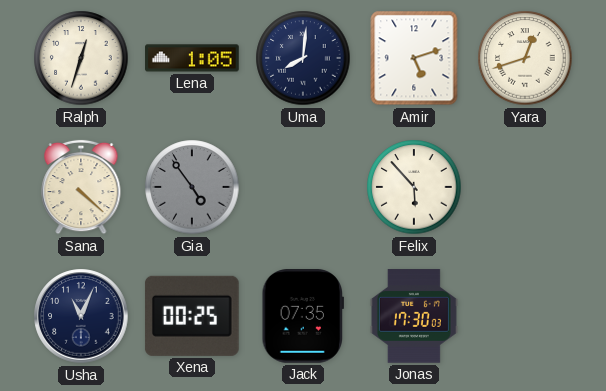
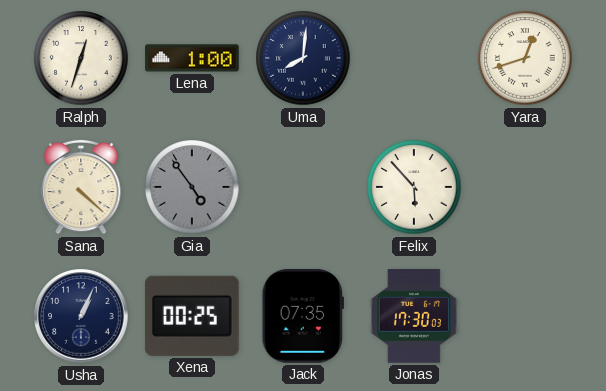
Lena: 1:05 -> 1:00
Amir: 5:12 -> none
Usha: 11:04 -> 1:04
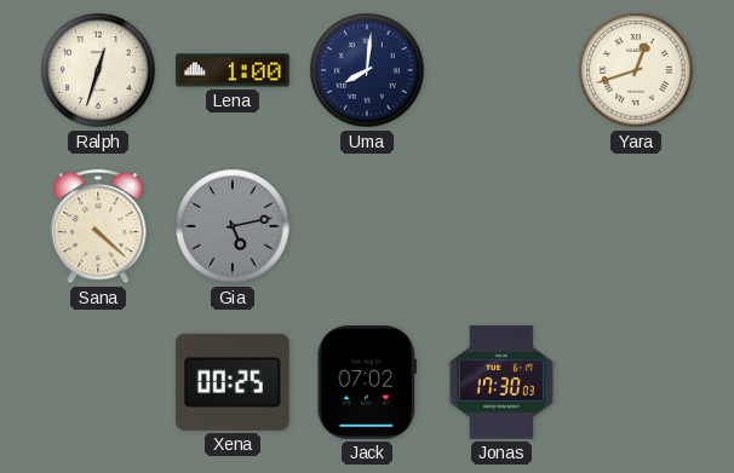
Gia: 4:54 -> 5:13
Felix: 5:53 -> none
Usha: 1:04 -> none
Jack: 07:35 -> 07:02
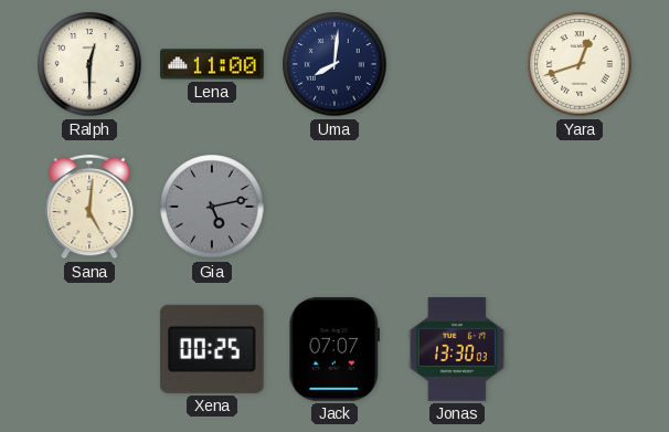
Ralph: 12:33 -> 12:30
Lena: 1:00 -> 11:00
Sana: 4:22 -> 5:01
Jack: 07:02 -> 07:07
Jonas: 17:30 -> 13:30
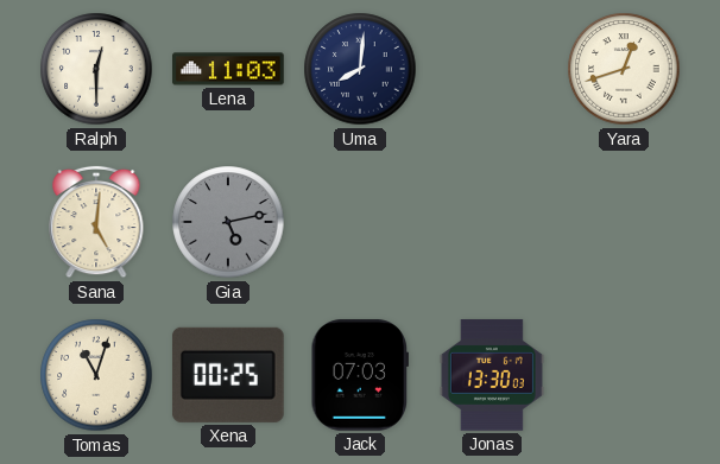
Lena: 11:00 -> 11:03
Tomas: none -> 11:03
Jack: 07:07 -> 07:03
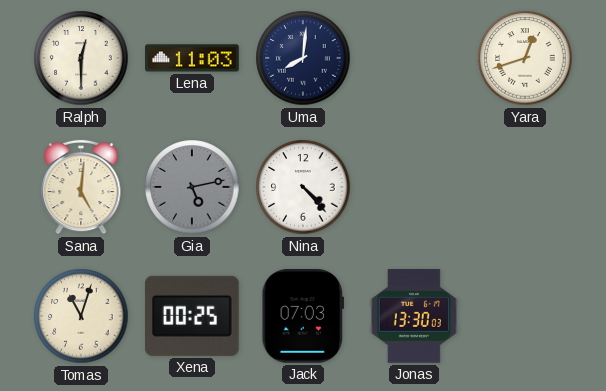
Nina: none -> 4:23
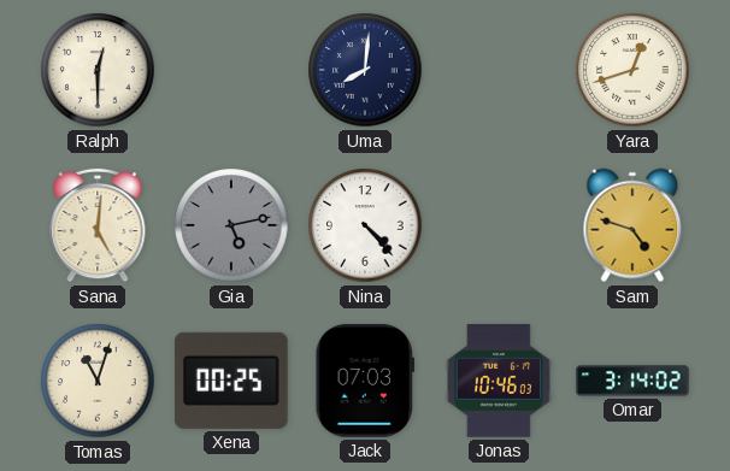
Lena: 11:03 -> none
Sam: none -> 4:48
Jonas: 13:30 -> 10:46
Omar: none -> 3:14
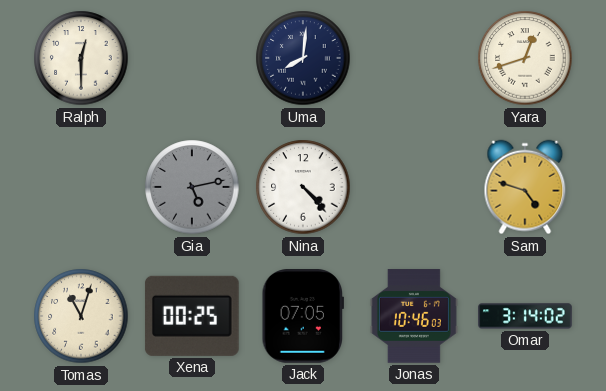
Sana: 5:01 -> none
Jack: 07:03 -> 07:05
